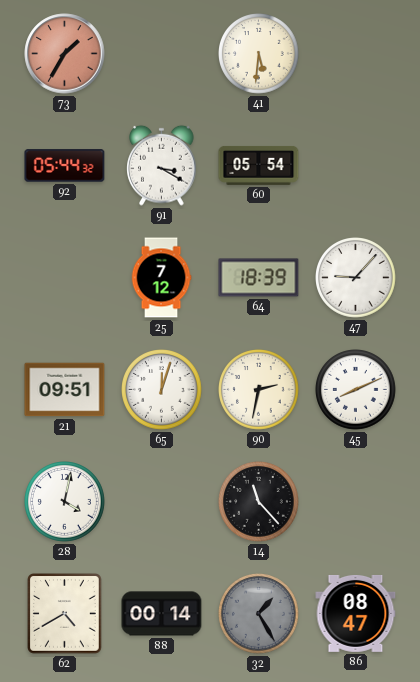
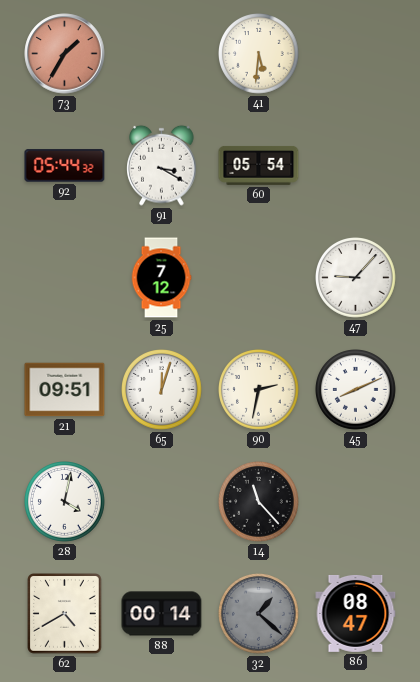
64: 18:39 -> none
32: 1:25 -> 1:22
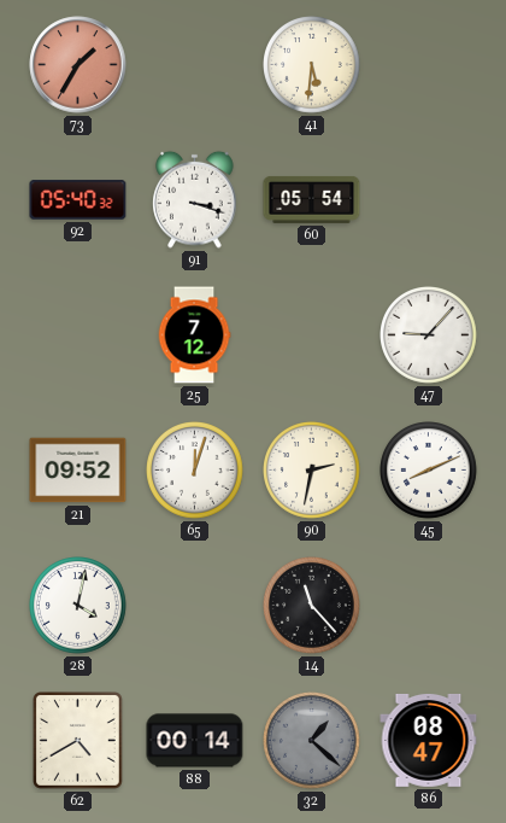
92: 05:44 -> 05:40
91: 3:20 -> 3:18
21: 09:51 -> 09:52
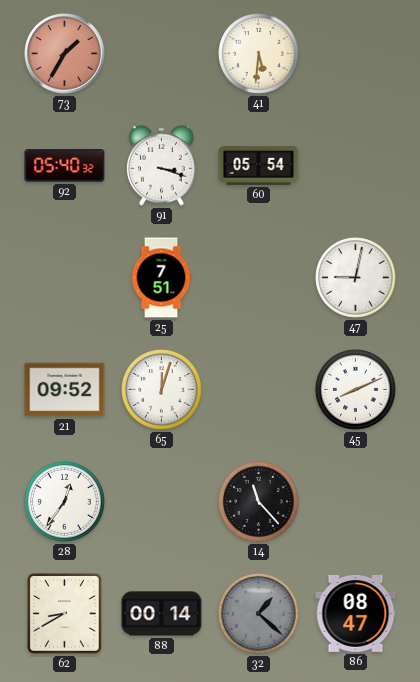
25: 7:12 -> 7:51
47: 9:07 -> 9:02
90: 2:32 -> none
28: 4:02 -> 12:36
62: 4:40 -> 8:40
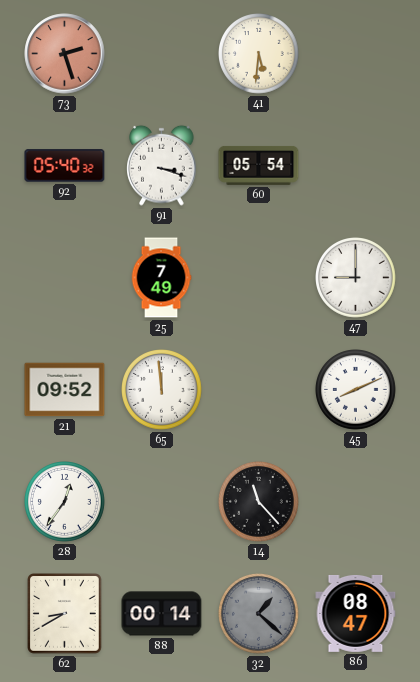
73: 1:35 -> 2:27
25: 7:51 -> 7:49
47: 9:02 -> 9:00
65: 12:03 -> 11:59
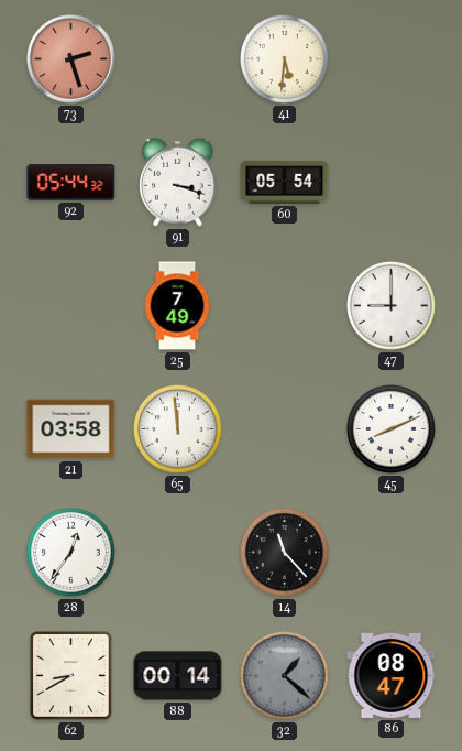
92: 05:40 -> 05:44
21: 09:52 -> 03:58
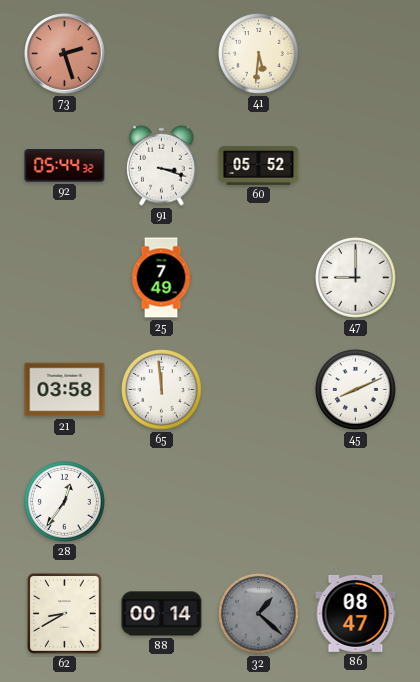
60: 05:54 -> 05:52
14: 11:23 -> none
